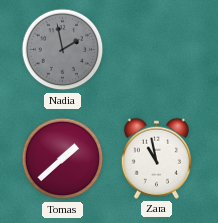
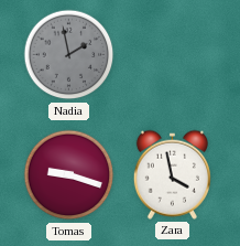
Tomas: 1:38 -> 9:18
Zara: 10:58 -> 3:58
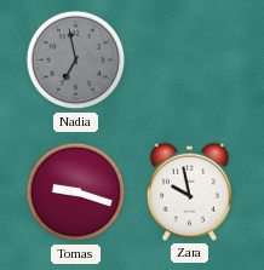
Nadia: 1:58 -> 6:58
Zara: 3:58 -> 9:58
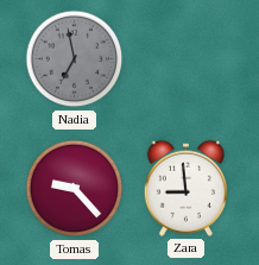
Tomas: 9:18 -> 9:23
Zara: 9:58 -> 8:59
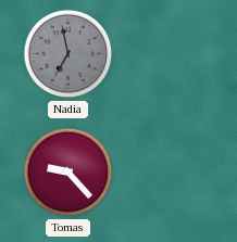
Zara: 8:59 -> none
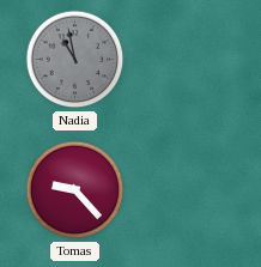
Nadia: 6:58 -> 10:58
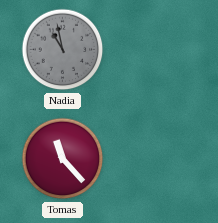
Tomas: 9:23 -> 11:23
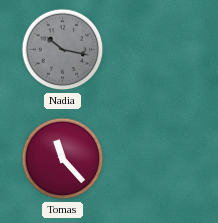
Nadia: 10:58 -> 10:17
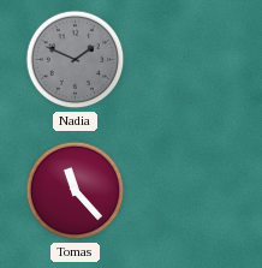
Nadia: 10:17 -> 1:49
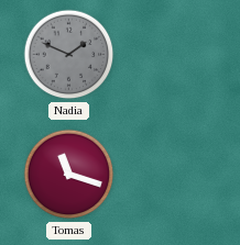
Tomas: 11:23 -> 11:18
